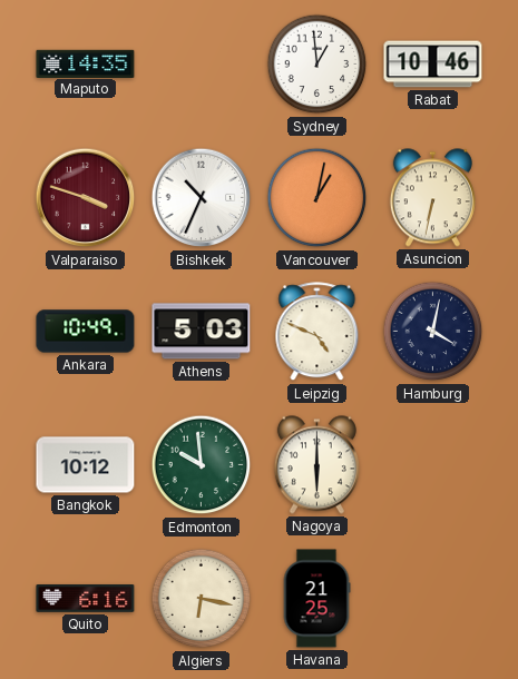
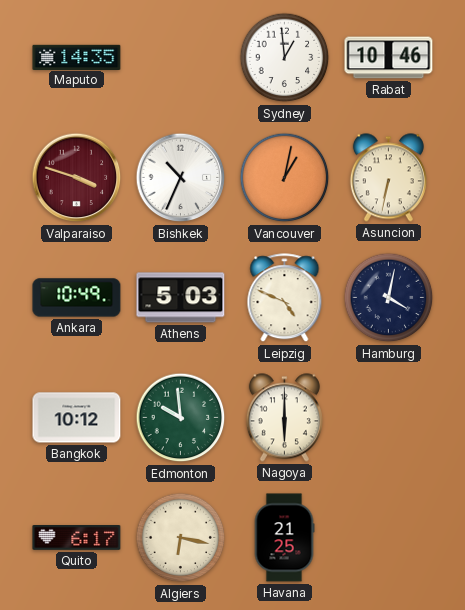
Quito: 6:16 -> 6:17
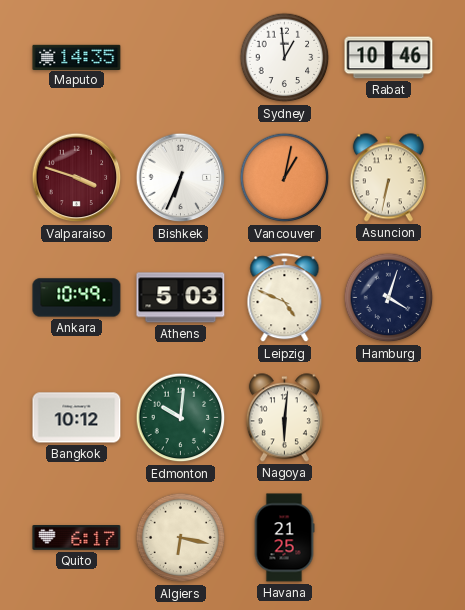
Bishkek: 10:34 -> 6:34
Hamburg: 4:02 -> 4:03
Edmonton: 9:59 -> 10:01
Nagoya: 6:00 -> 6:01
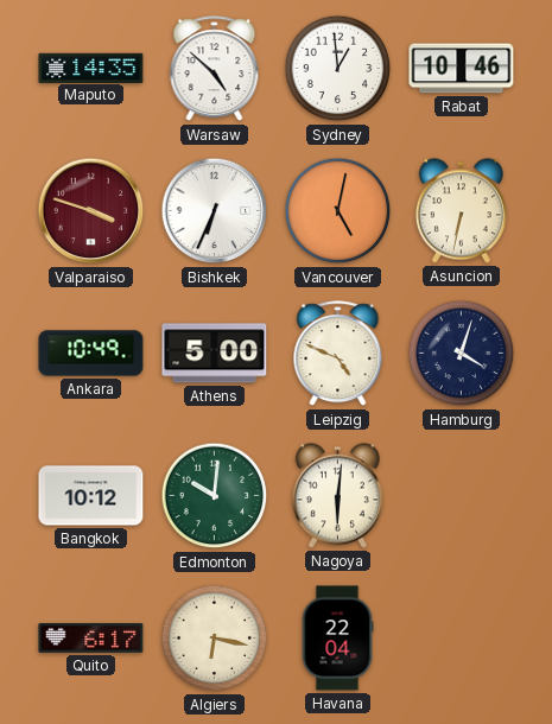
Warsaw: none -> 4:52
Vancouver: 1:02 -> 5:02
Athens: 5:03 -> 5:00
Havana: 21:25 -> 22:04
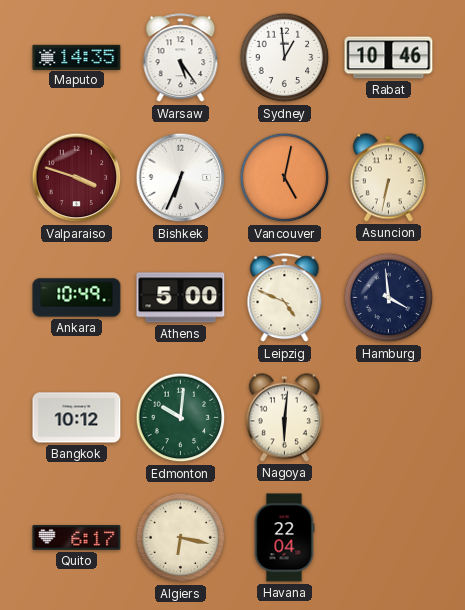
Warsaw: 4:52 -> 5:24
Hamburg: 4:03 -> 3:59
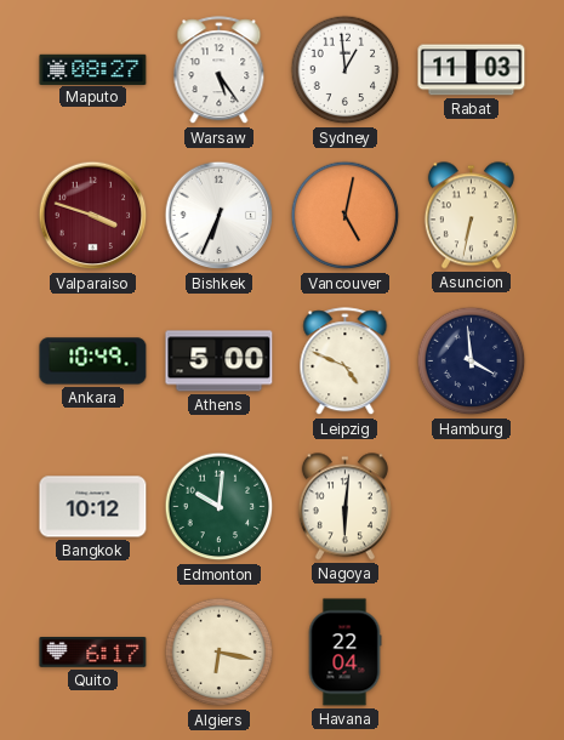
Maputo: 14:35 -> 08:27
Rabat: 10:46 -> 11:03
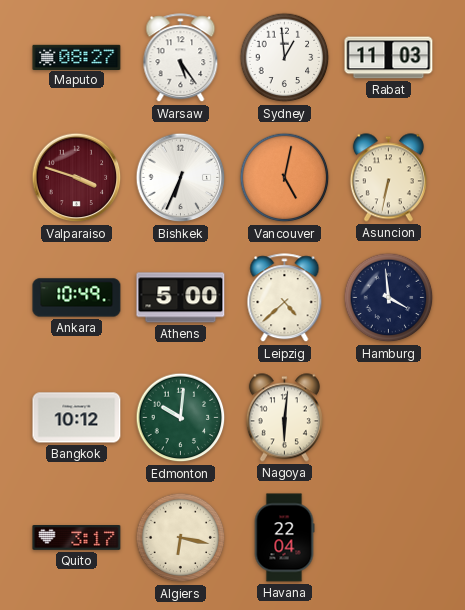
Leipzig: 4:49 -> 4:38
Quito: 6:17 -> 3:17
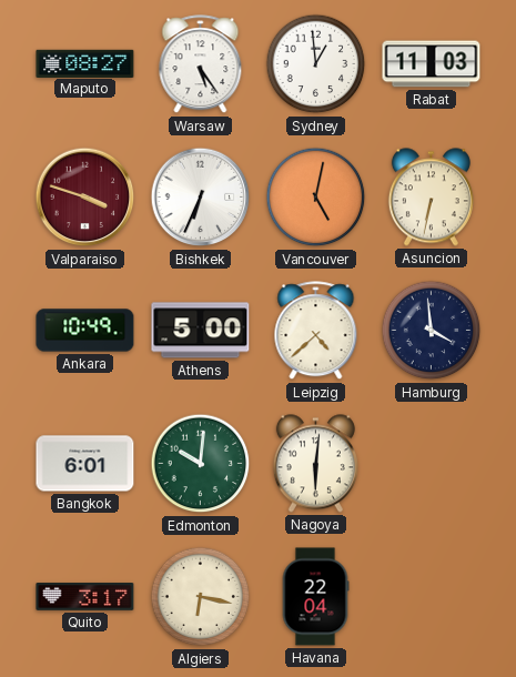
Bangkok: 10:12 -> 6:01
